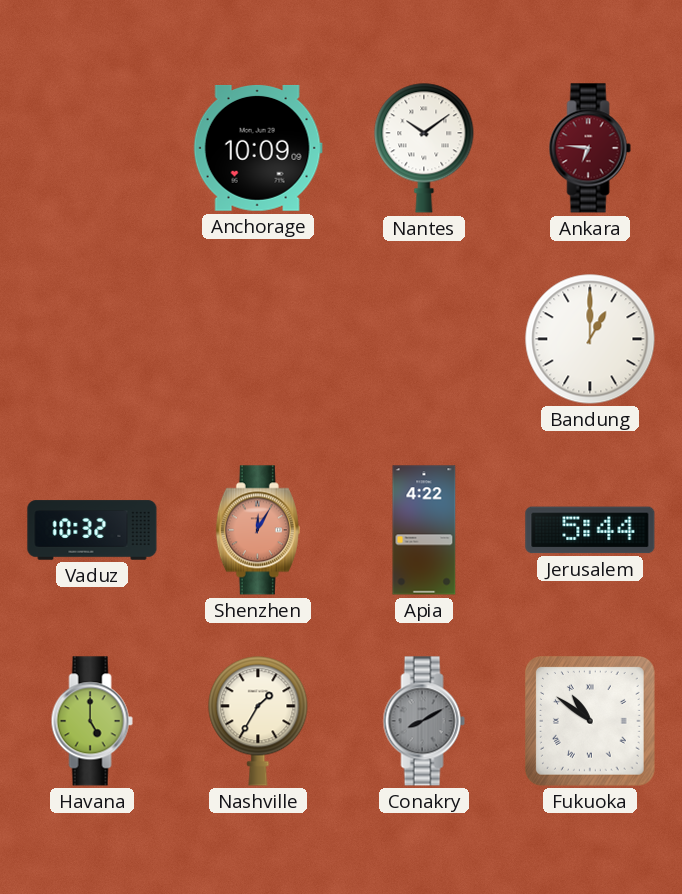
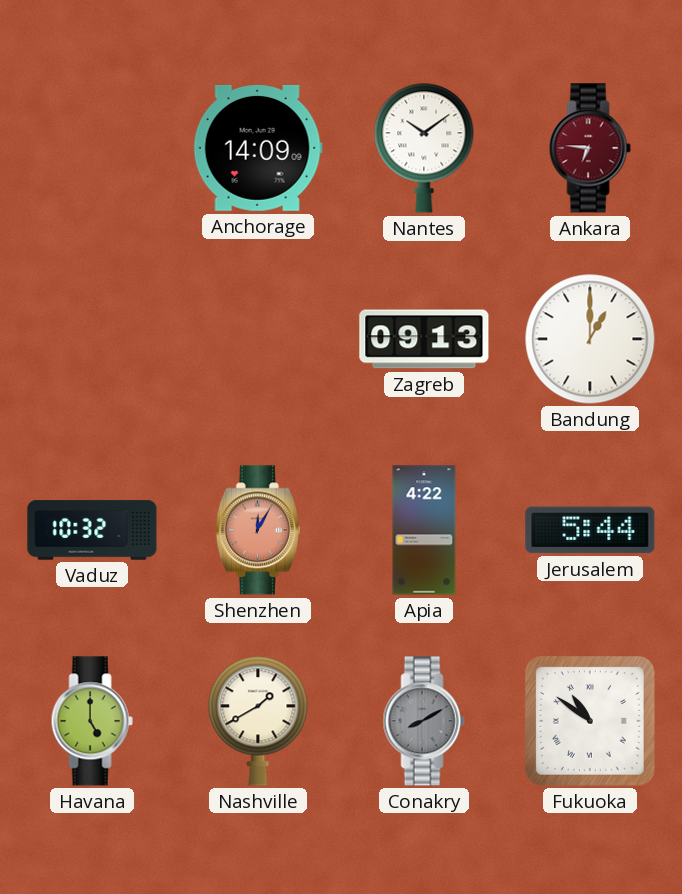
Anchorage: 10:09 -> 14:09
Zagreb: none -> 09:13
Nashville: 1:35 -> 1:40
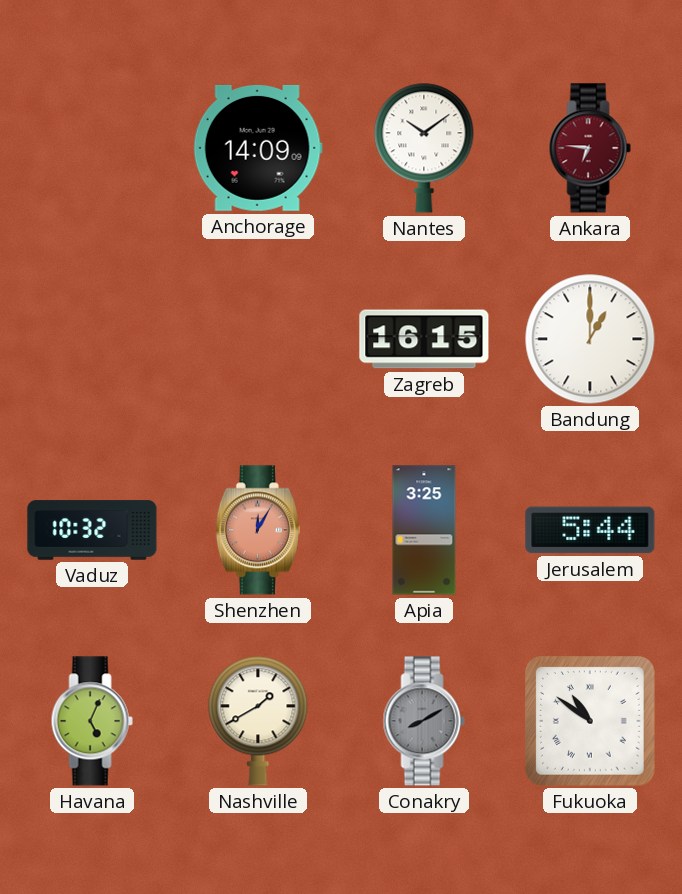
Zagreb: 09:13 -> 16:15
Apia: 4:22 -> 3:25
Havana: 5:00 -> 5:04
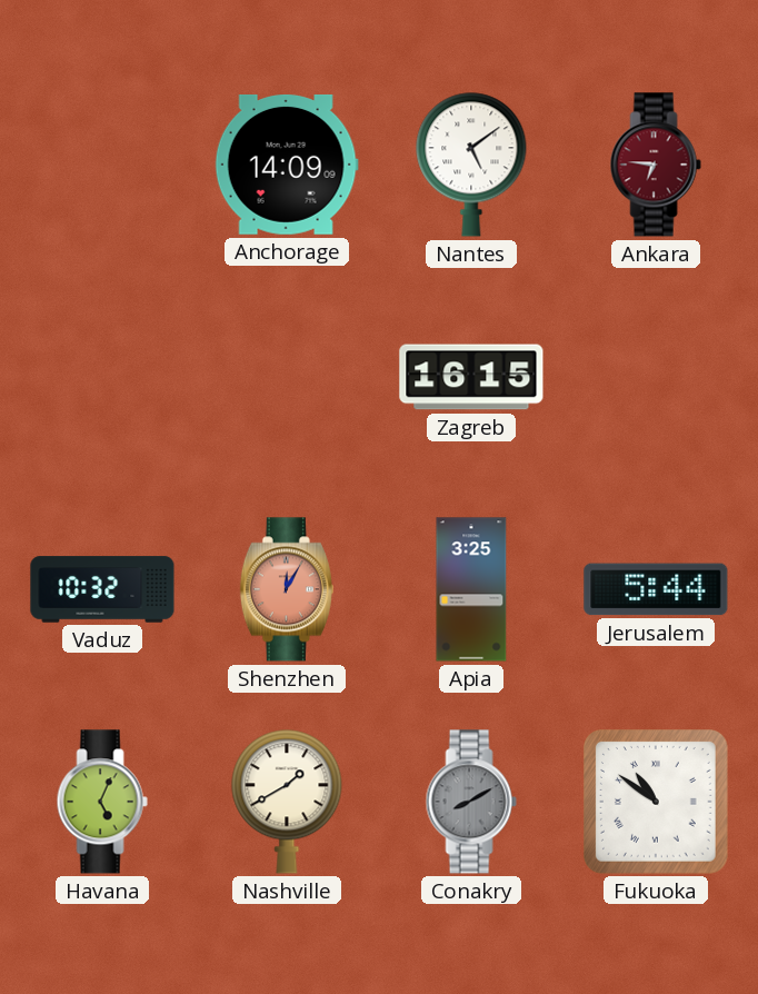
Nantes: 10:09 -> 5:09
Bandung: 1:00 -> none
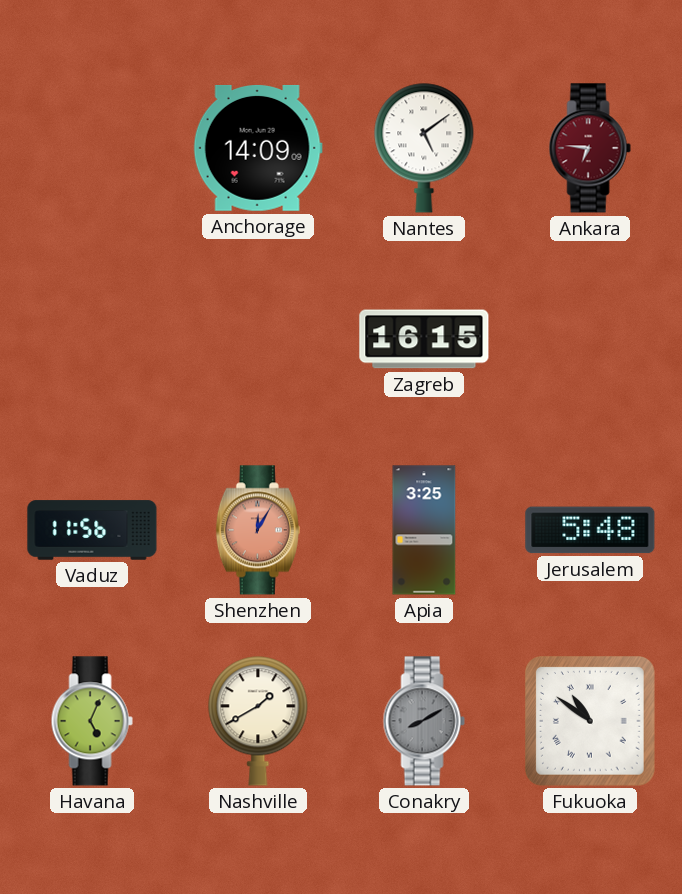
Vaduz: 10:32 -> 11:56
Jerusalem: 5:44 -> 5:48
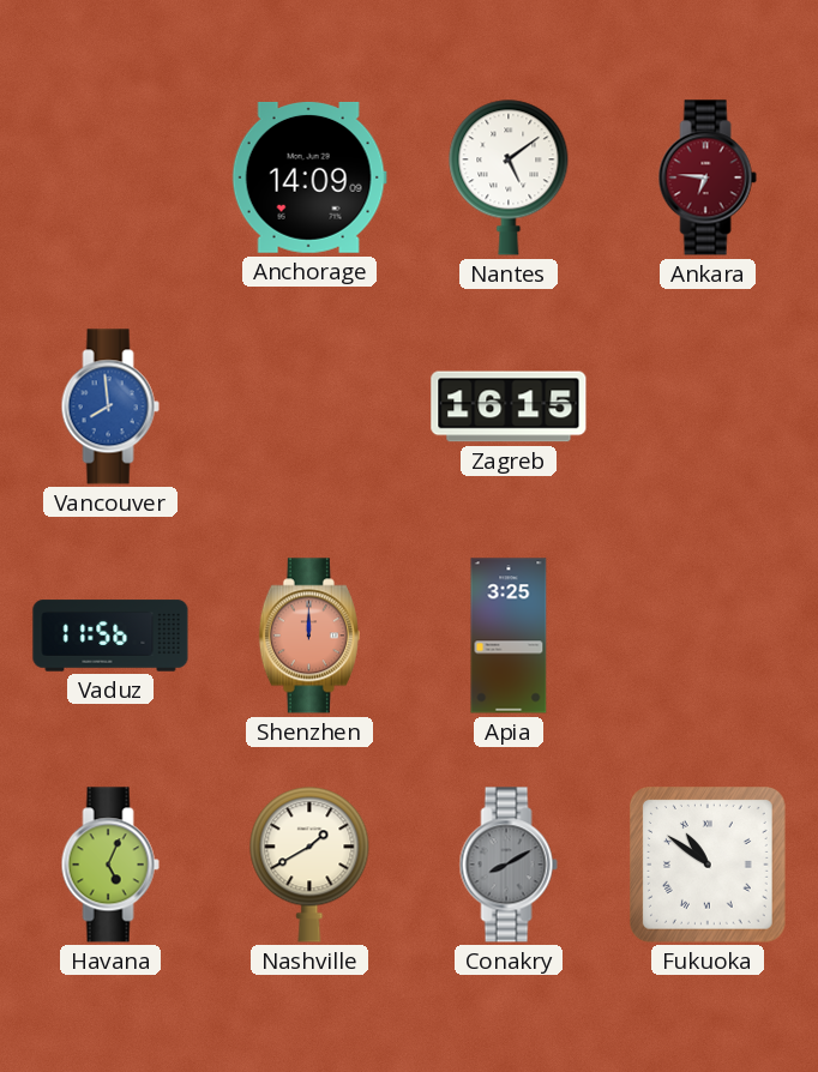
Vancouver: none -> 7:59
Shenzhen: 12:05 -> 12:00
Jerusalem: 5:48 -> none
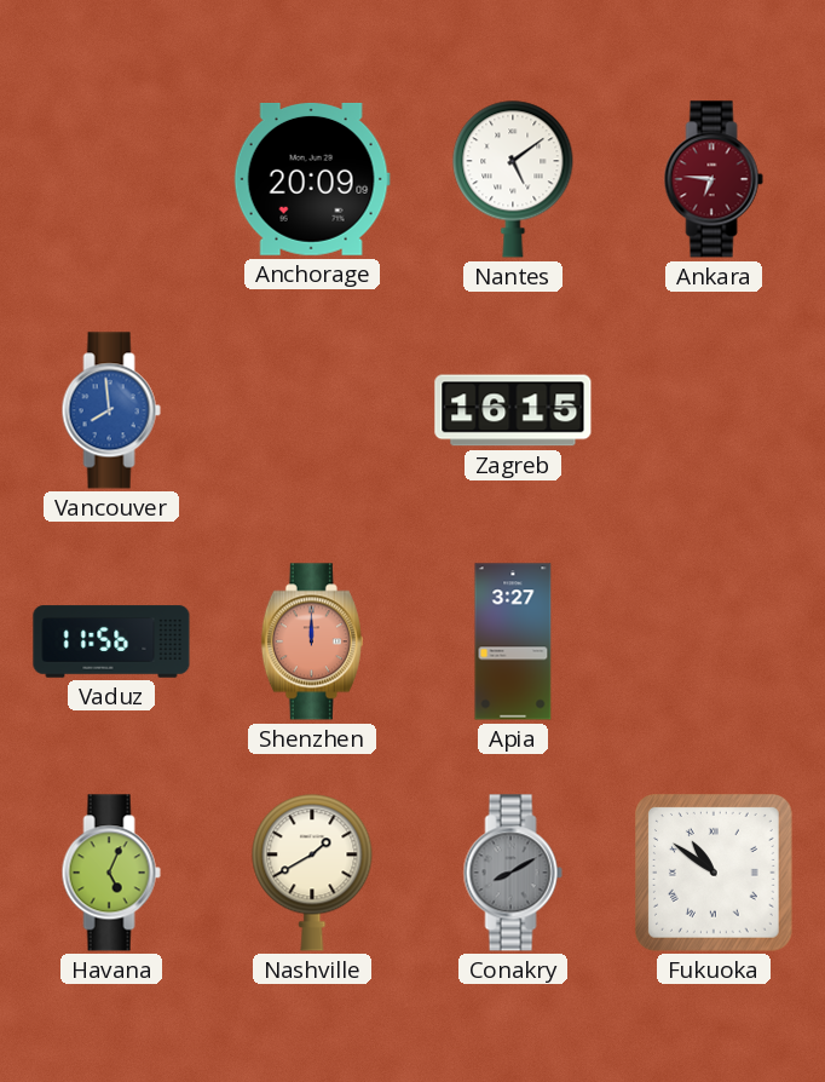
Anchorage: 14:09 -> 20:09
Apia: 3:25 -> 3:27
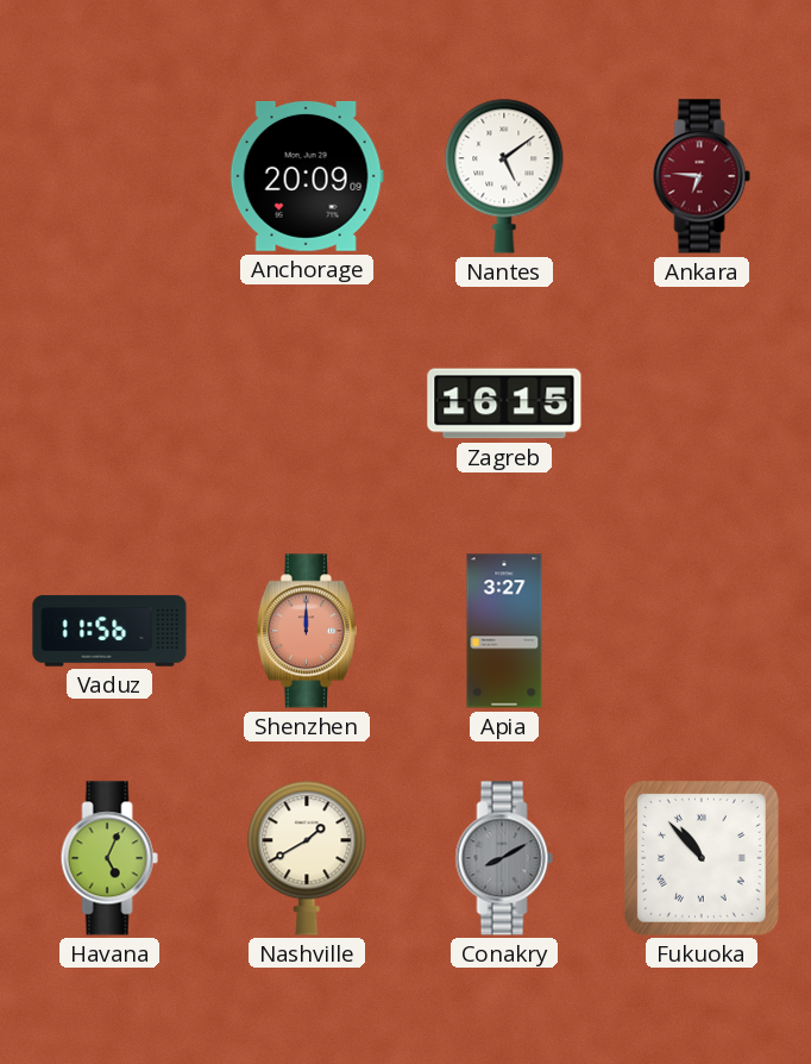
Vancouver: 7:59 -> none
Fukuoka: 10:51 -> 10:53
